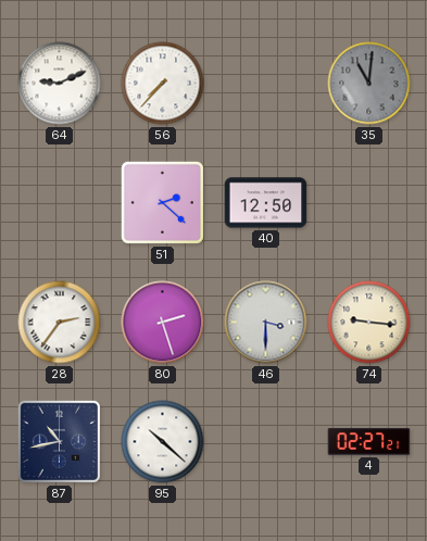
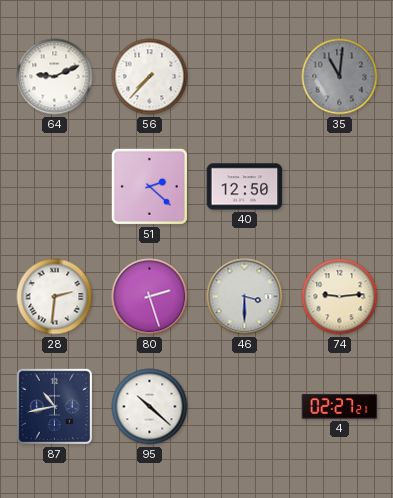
28: 2:36 -> 2:31
74: 9:16 -> 9:14
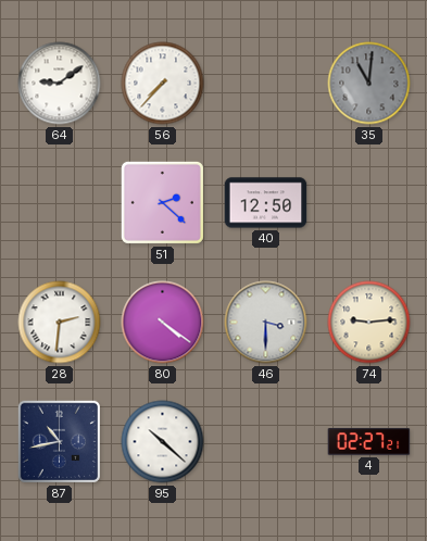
64: 9:11 -> 9:09
80: 2:27 -> 4:21
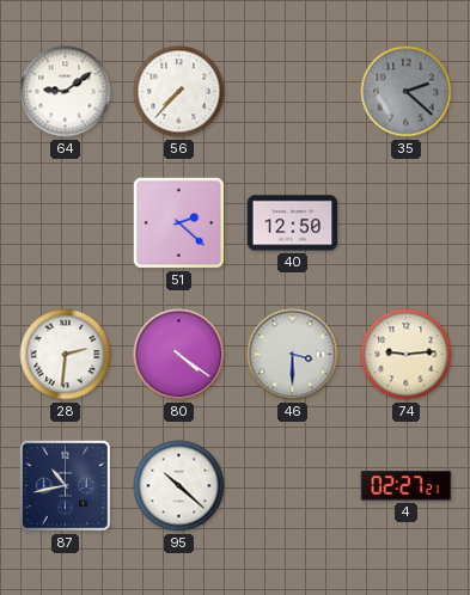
35: 11:01 -> 2:22
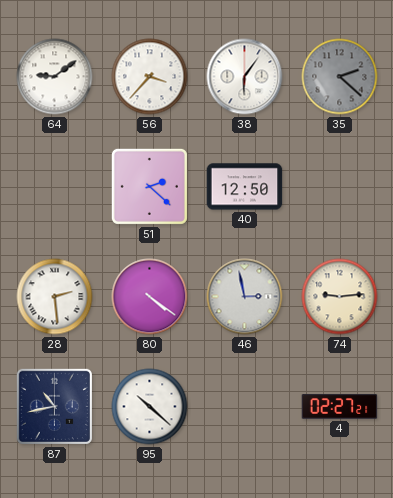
56: 7:37 -> 3:37
38: none -> 6:06
28: 2:31 -> 2:29
46: 3:30 -> 2:58
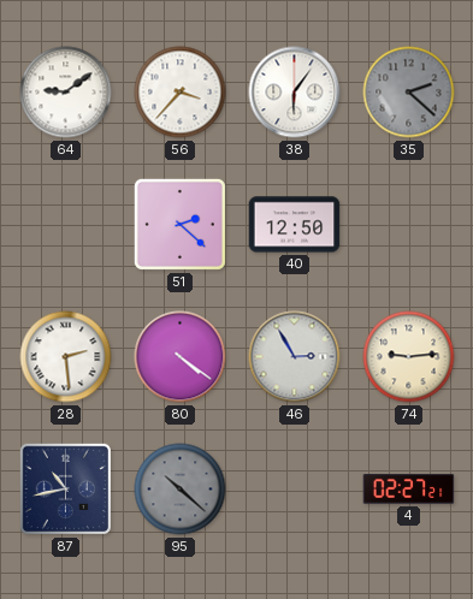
46: 2:58 -> 2:55
95 dial: white -> grey
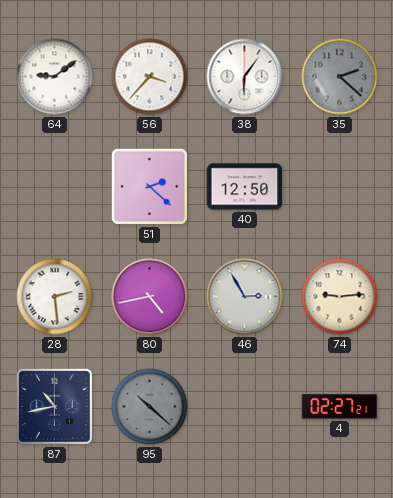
80: 4:21 -> 4:43
